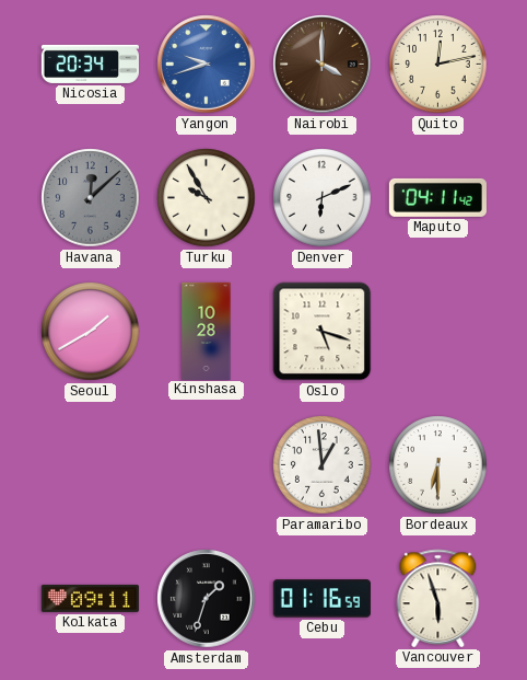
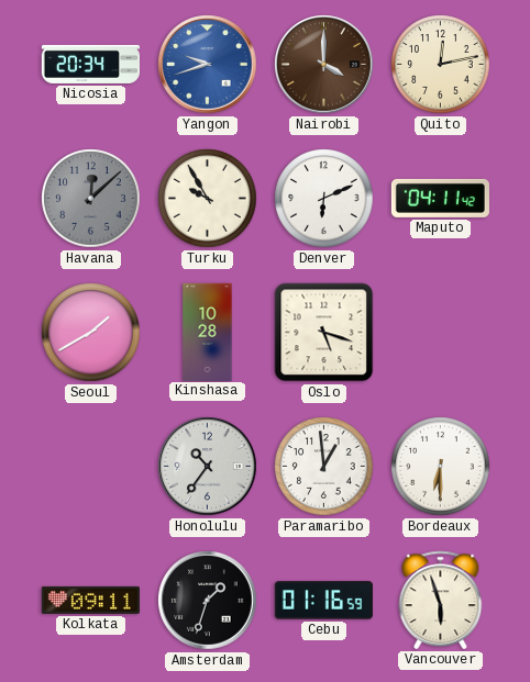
Honolulu: none -> 10:36
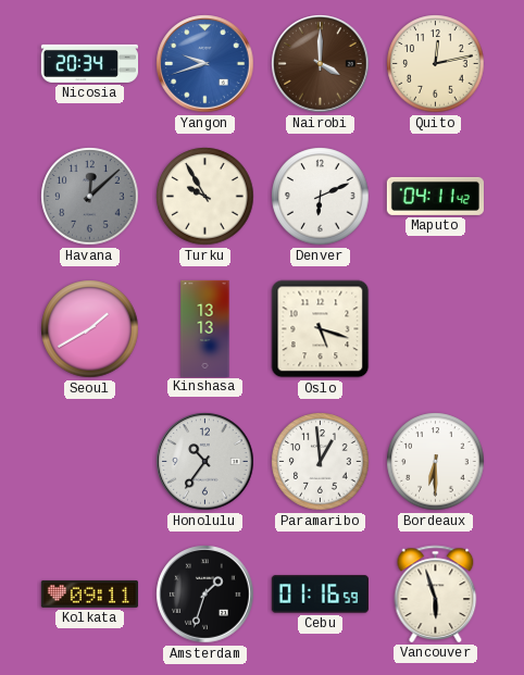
Kinshasa: 10:28 -> 13:13
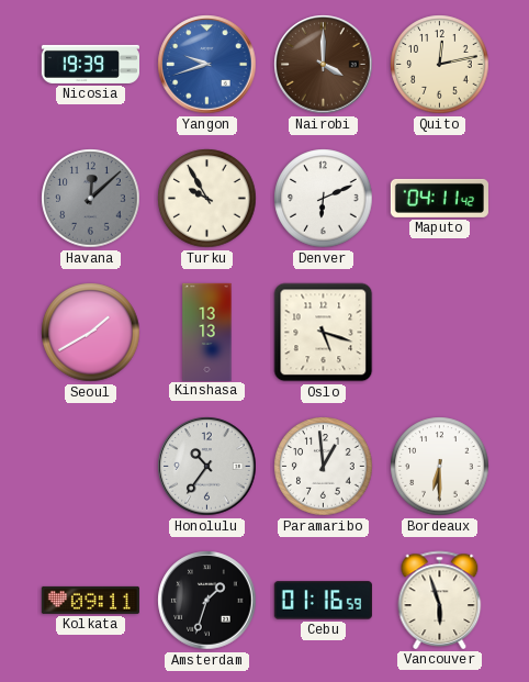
Nicosia: 20:34 -> 19:39
